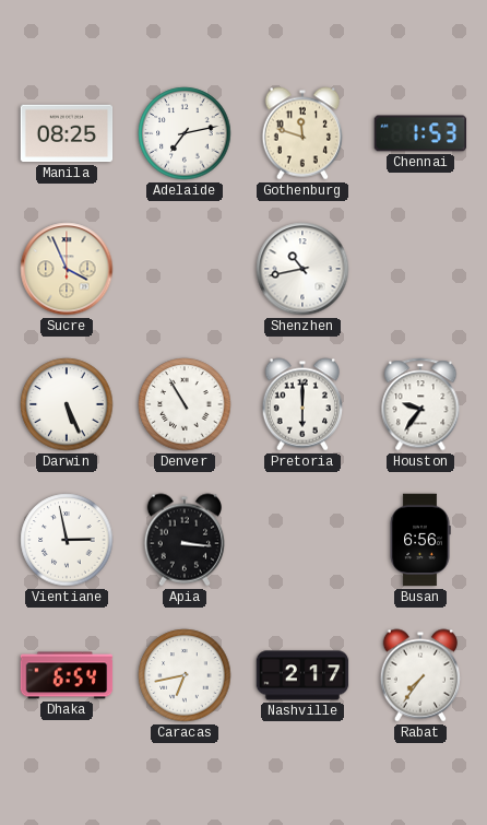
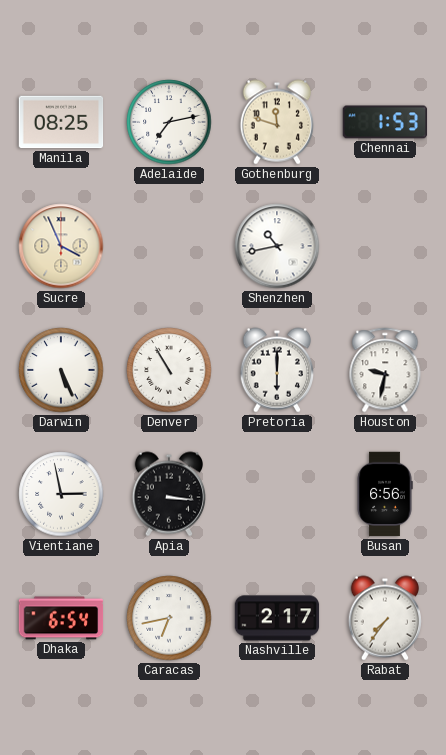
Houston: 9:36 -> 9:32
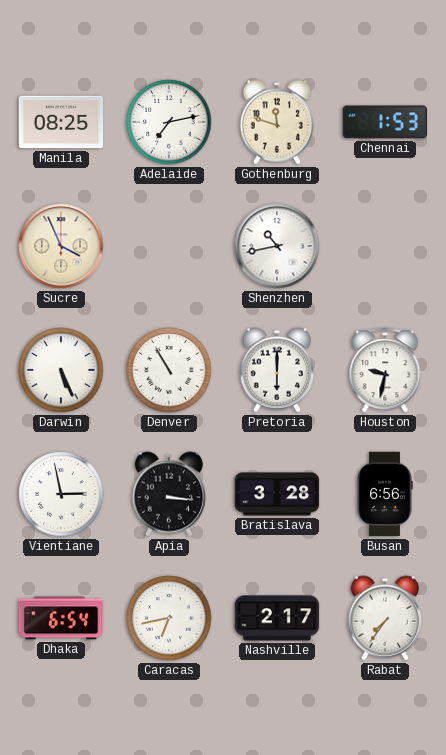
Bratislava: none -> 3:28
